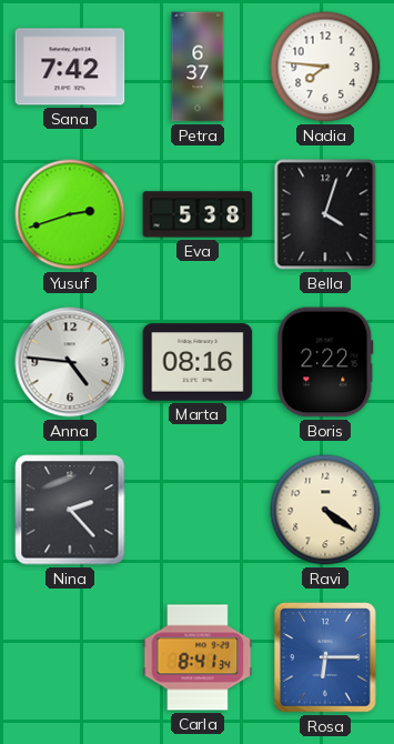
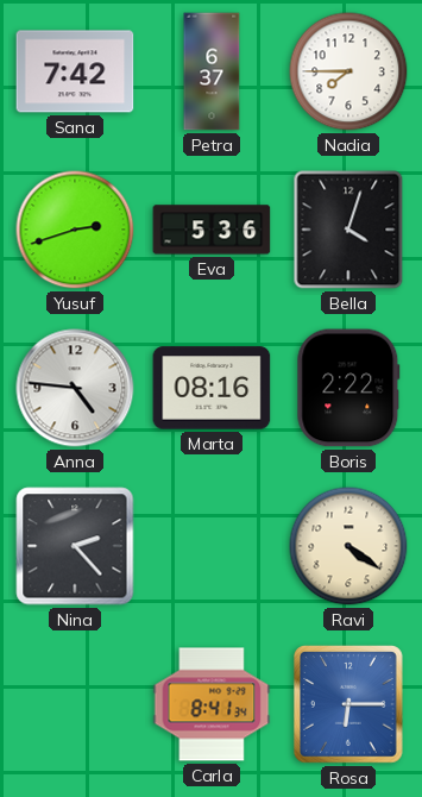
Nadia: 7:46 -> 7:45
Eva: 5:38 -> 5:36
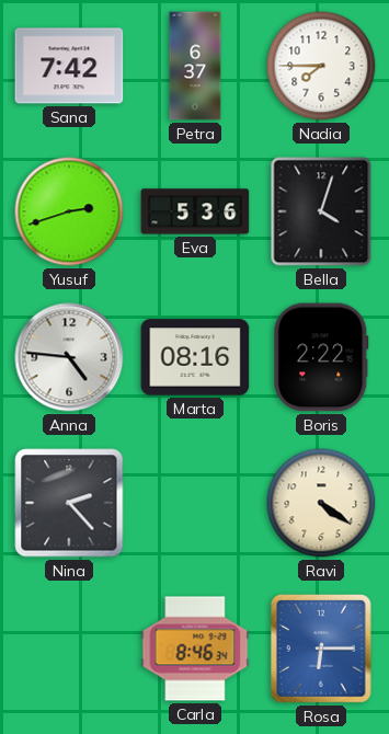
Carla: 8:41 -> 8:46
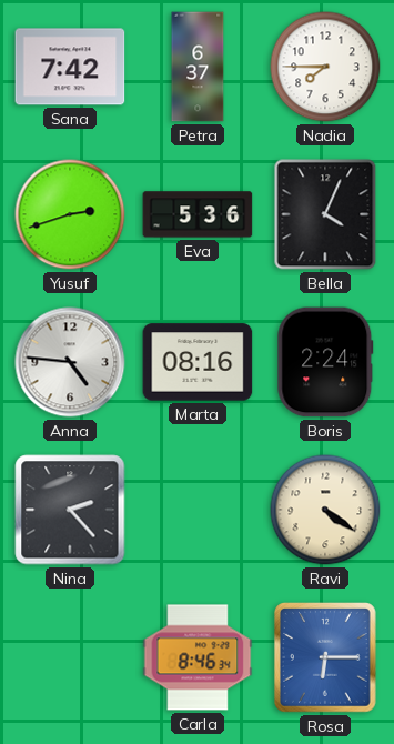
Bella: 4:03 -> 4:04
Boris: 2:22 -> 2:24
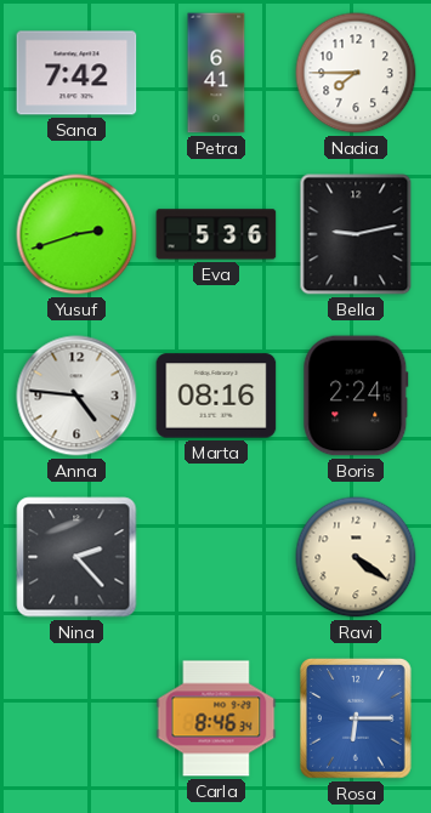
Petra: 6:37 -> 6:41
Bella: 4:04 -> 9:13
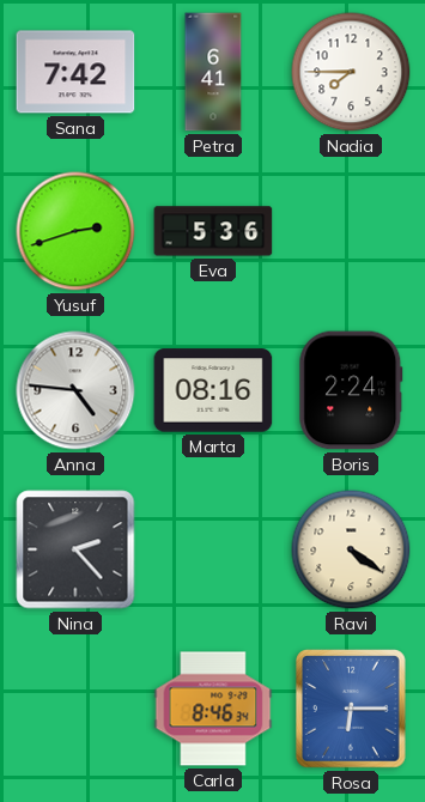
Bella: 9:13 -> none
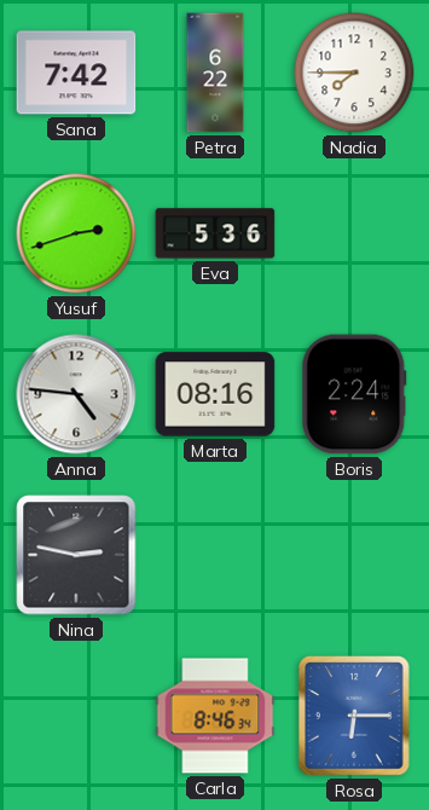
Petra: 6:41 -> 6:22
Nina: 2:23 -> 2:47
Ravi: 4:21 -> none
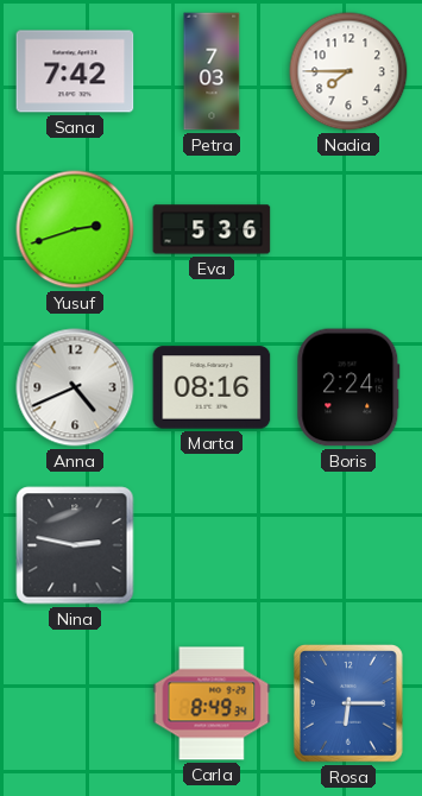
Petra: 6:22 -> 7:03
Anna: 4:46 -> 4:41
Carla: 8:46 -> 8:49
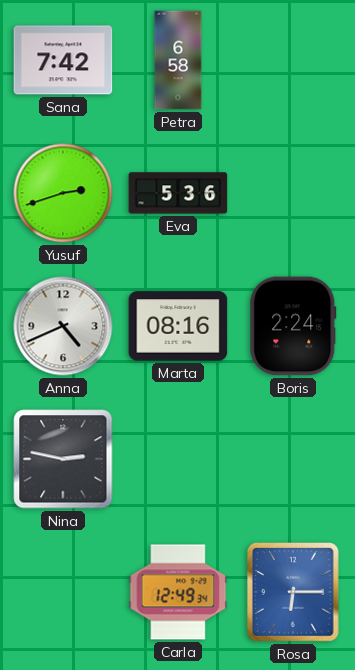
Petra: 7:03 -> 6:58
Nadia: 7:45 -> none
Carla: 8:49 -> 12:49
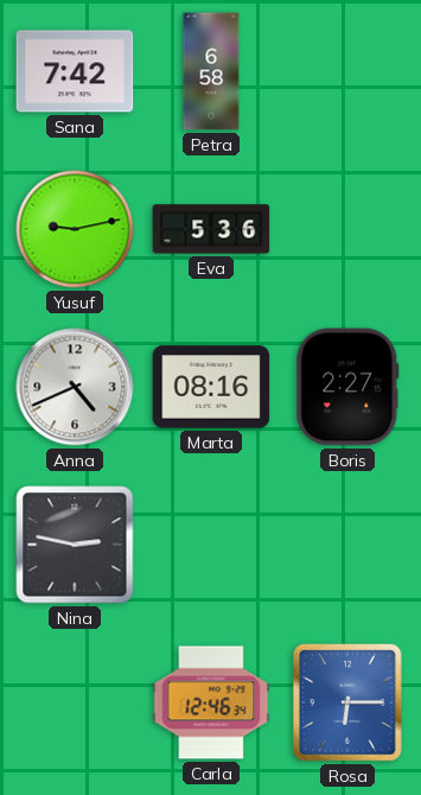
Yusuf: 2:42 -> 9:13
Boris: 2:24 -> 2:27
Carla: 12:49 -> 12:46
